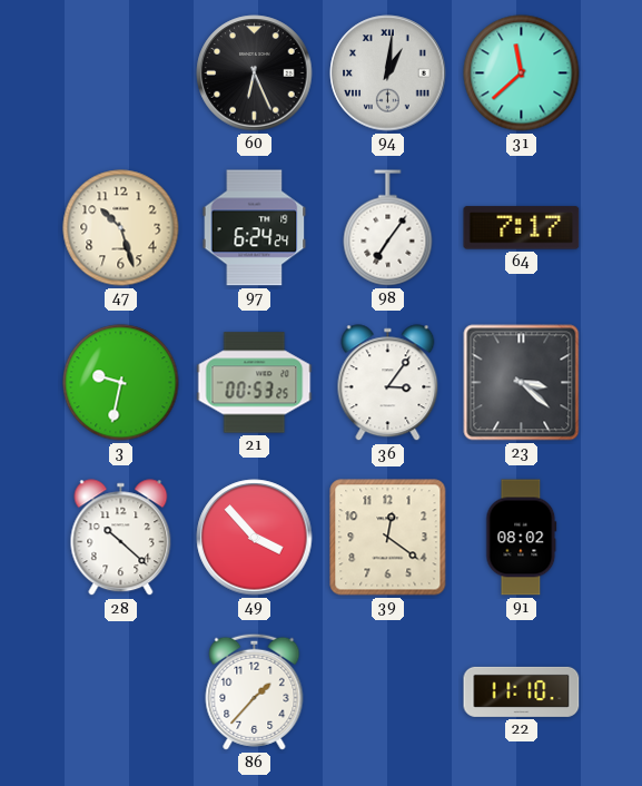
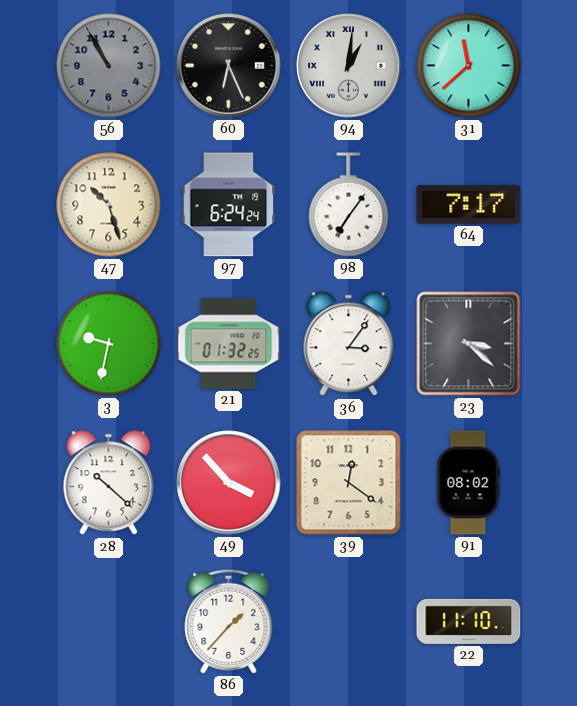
56: none -> 10:55
21: 00:53 -> 01:32
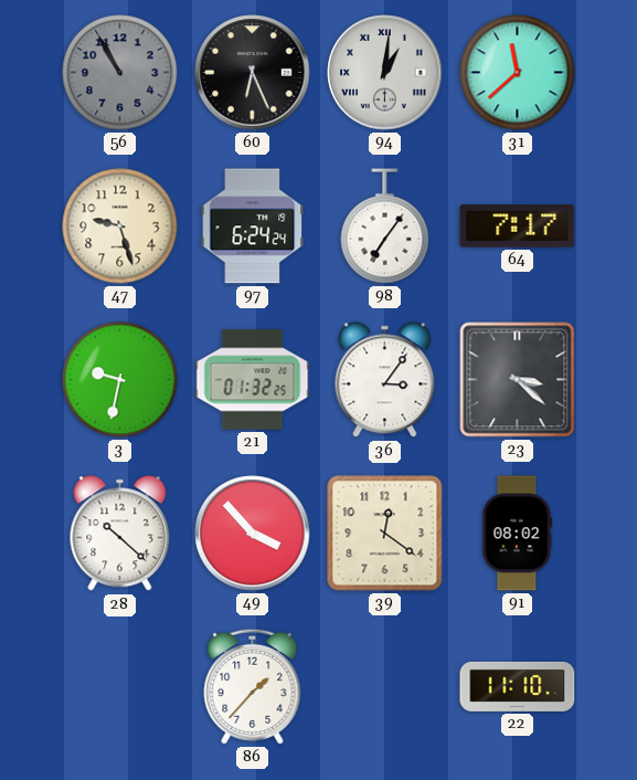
47: 10:27 -> 9:27
